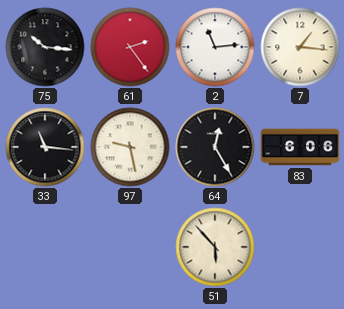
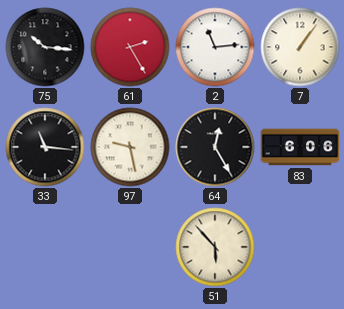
61: 2:24 -> 2:25
7: 1:16 -> 1:06
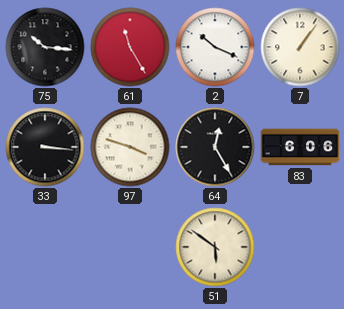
61: 2:25 -> 11:25
2: 11:14 -> 10:19
33: 11:16 -> 3:16
97: 9:28 -> 3:48
51: 5:53 -> 5:51
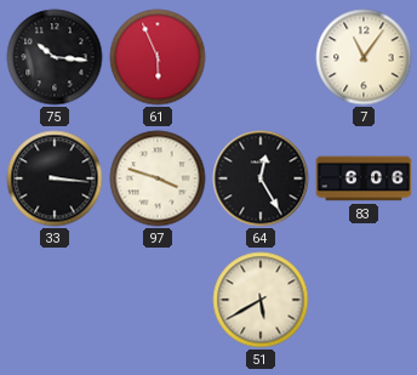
61: 11:25 -> 5:56
2: 10:19 -> none
7: 1:06 -> 11:06
51: 5:51 -> 5:40
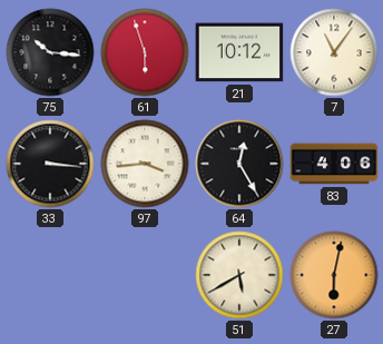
61: 5:56 -> 5:57
21: none -> 10:12
97: 3:48 -> 3:44
83: 6:06 -> 4:06
27: none -> 6:02
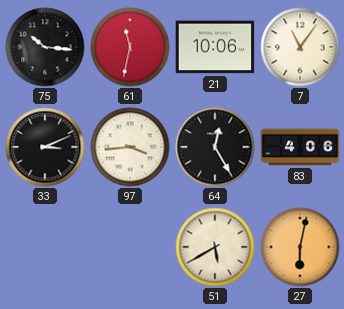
61: 5:57 -> 11:32
21: 10:12 -> 10:06
33: 3:16 -> 3:11
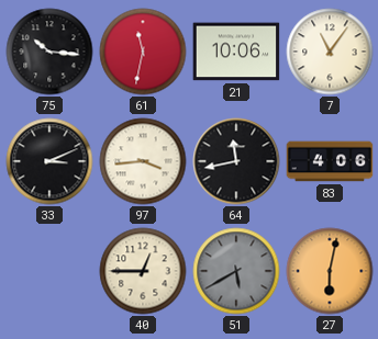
64: 12:25 -> 11:43
40: none -> 12:45
51 dial: cream -> grey
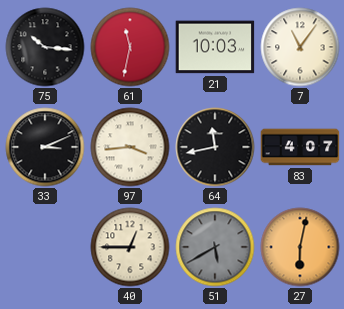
21: 10:06 -> 10:03
83: 4:06 -> 4:07
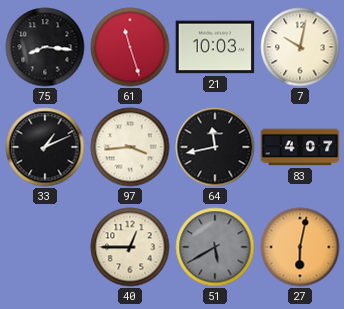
75: 10:16 -> 8:16
61: 11:32 -> 11:27
7: 11:06 -> 10:02
33: 3:11 -> 1:11
